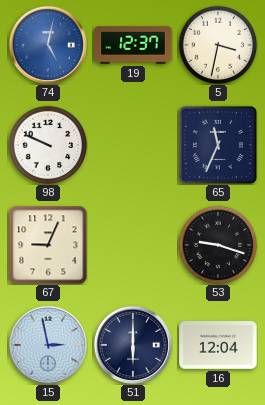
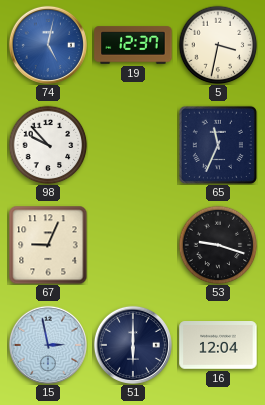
98: 9:49 -> 9:53
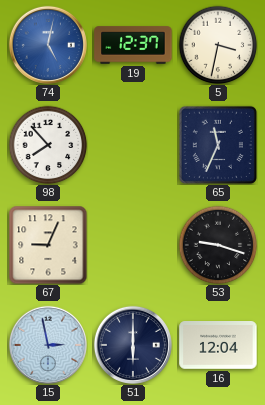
98: 9:53 -> 7:53
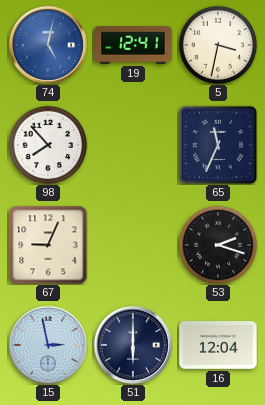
19: 12:37 -> 12:41
53: 9:18 -> 2:18
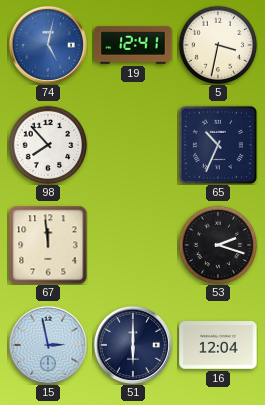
65: 11:34 -> 10:34
67: 9:04 -> 11:59
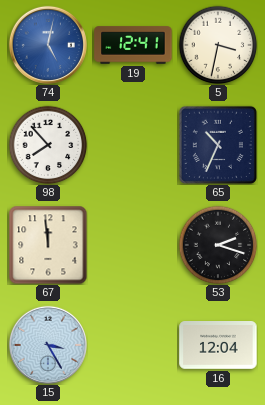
15: 2:58 -> 3:25
51: 6:00 -> none
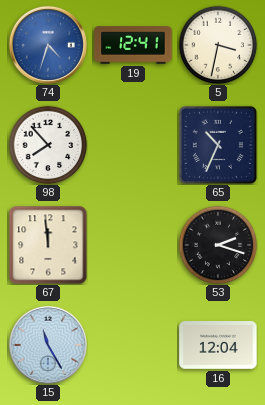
74: 5:02 -> 4:33
15: 3:25 -> 11:25
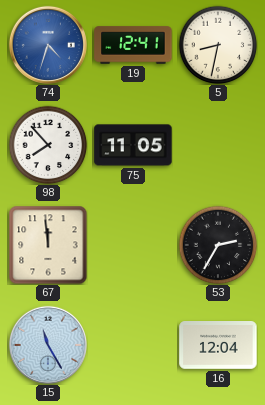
5: 3:32 -> 8:32
75: none -> 11:05
65: 10:34 -> none
53: 2:18 -> 2:35
